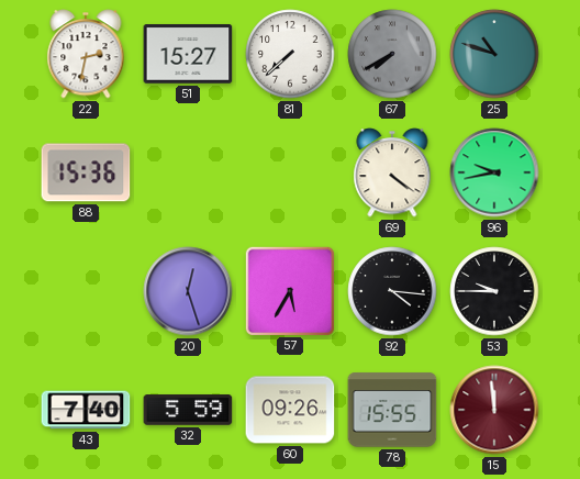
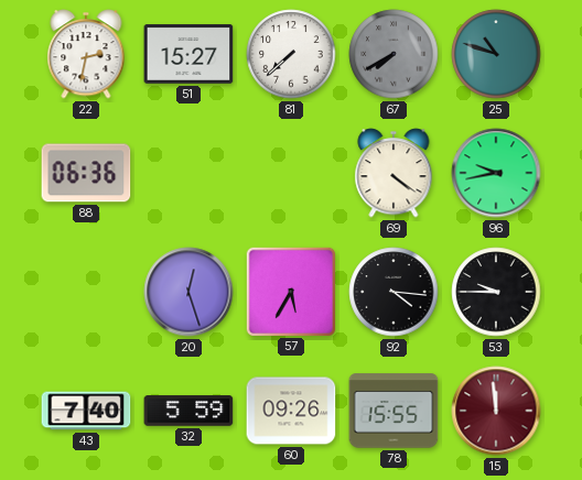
88: 15:36 -> 06:36
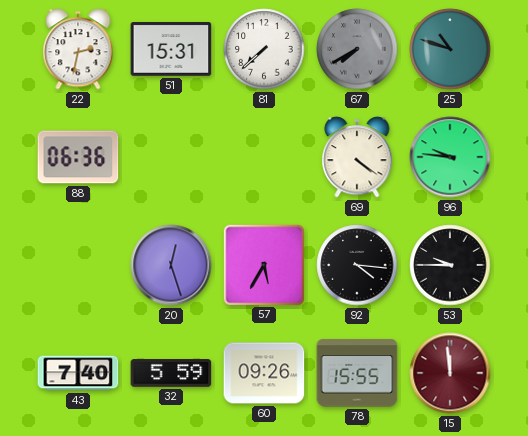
51: 15:27 -> 15:31
96: 9:43 -> 9:46
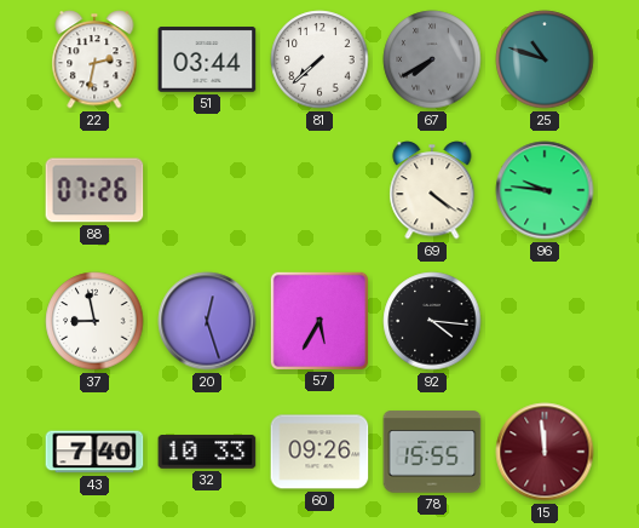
51: 15:31 -> 03:44
88: 06:36 -> 07:26
37: none -> 8:58
53: 9:45 -> none
32: 5:59 -> 10:33
